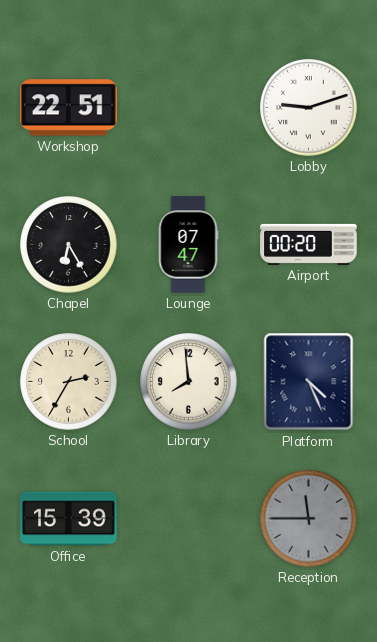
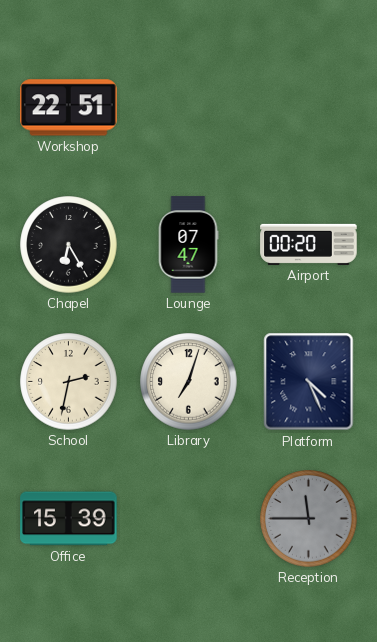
Lobby: 9:12 -> none
School: 2:35 -> 2:32
Library: 7:59 -> 7:03
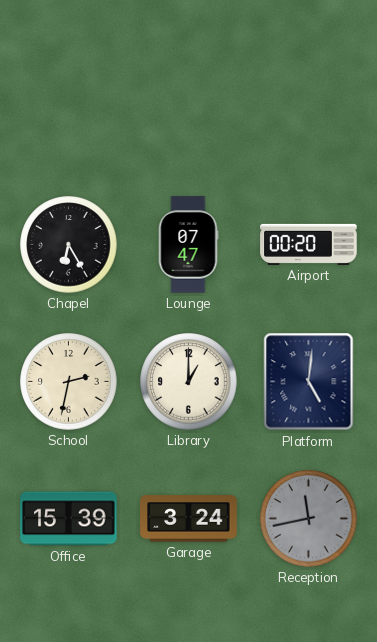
Workshop: 22:51 -> none
Library: 7:03 -> 1:00
Platform: 4:26 -> 5:01
Garage: none -> 3:24
Reception: 11:45 -> 11:43
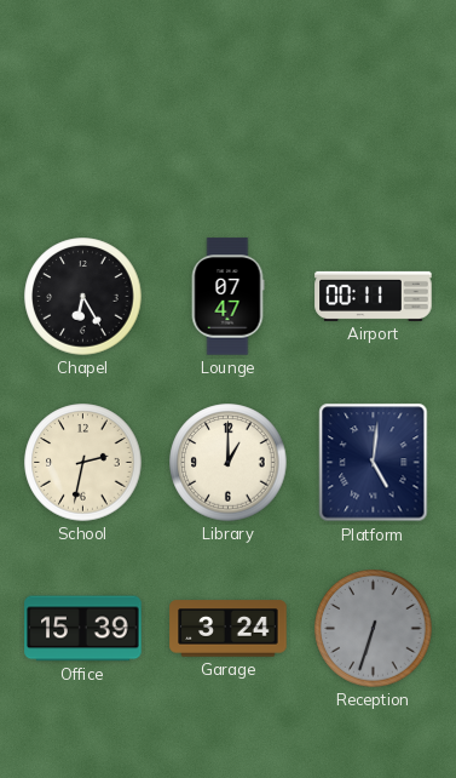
Airport: 00:20 -> 00:11
Reception: 11:43 -> 6:33
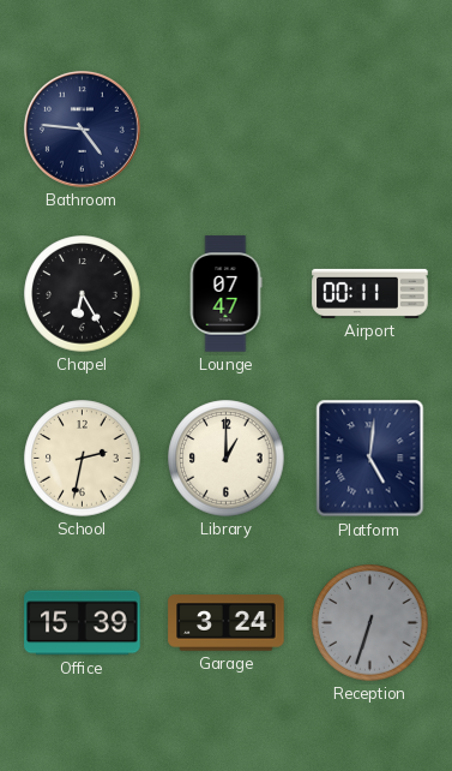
Bathroom: none -> 4:46
